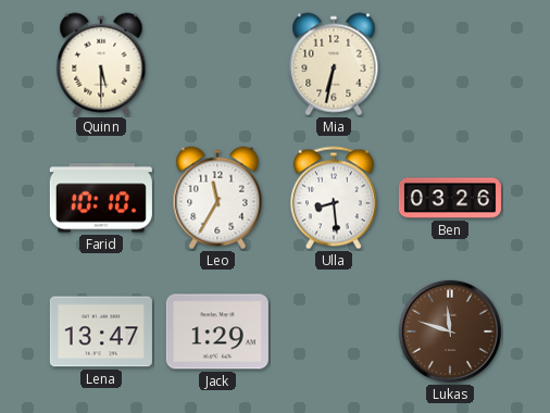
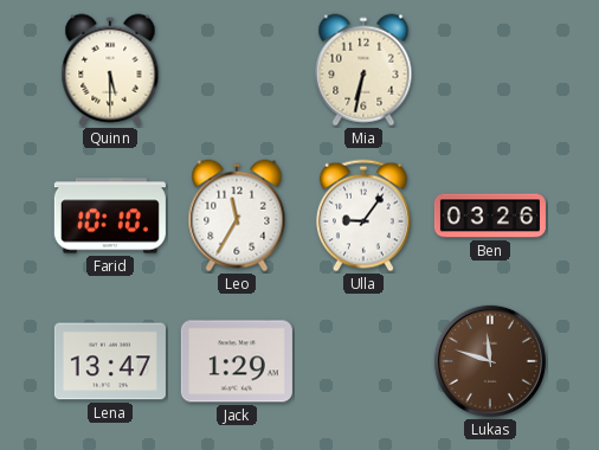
Ulla: 8:29 -> 9:06
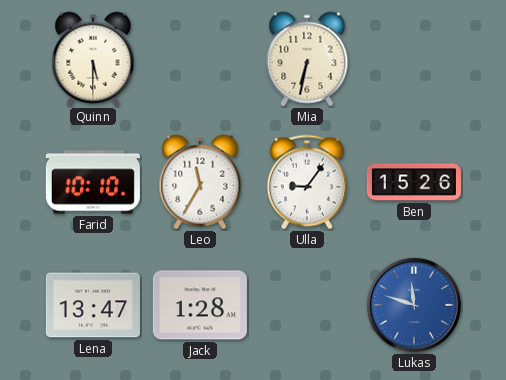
Ben: 03:26 -> 15:26
Jack: 1:29 -> 1:28
Lukas dial: brown -> blue
